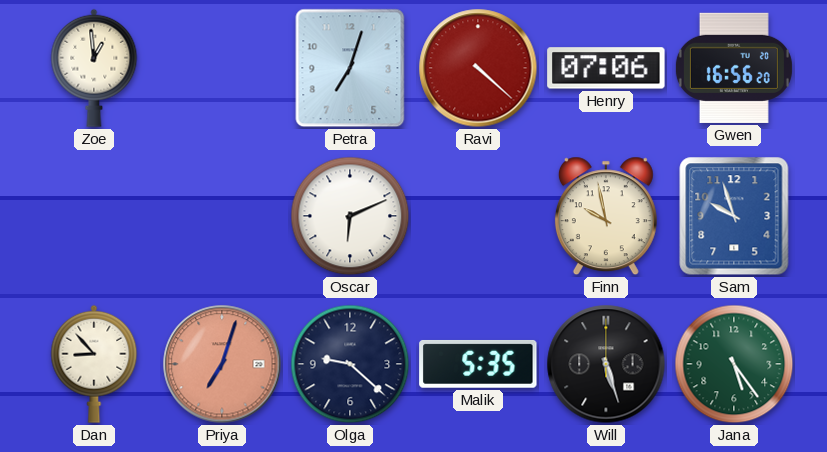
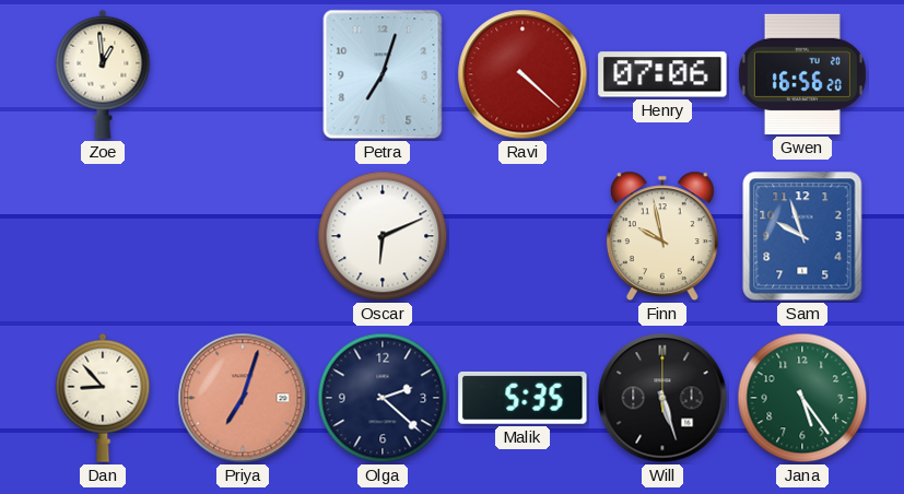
Olga: 9:22 -> 2:22
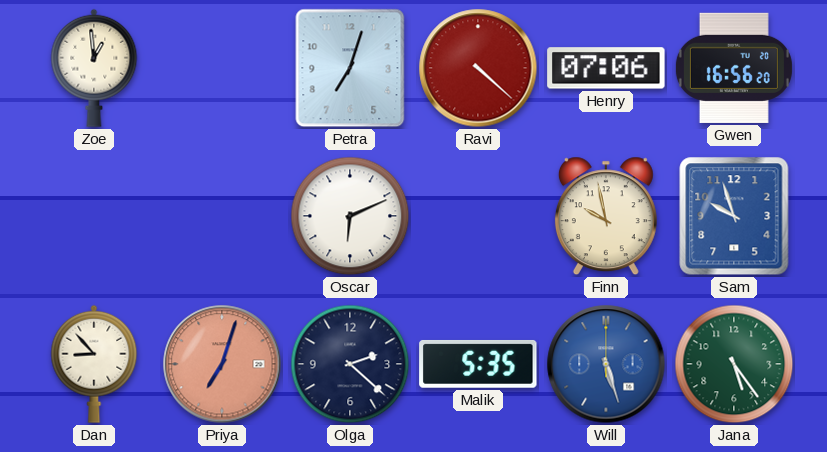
Will dial: black -> blue
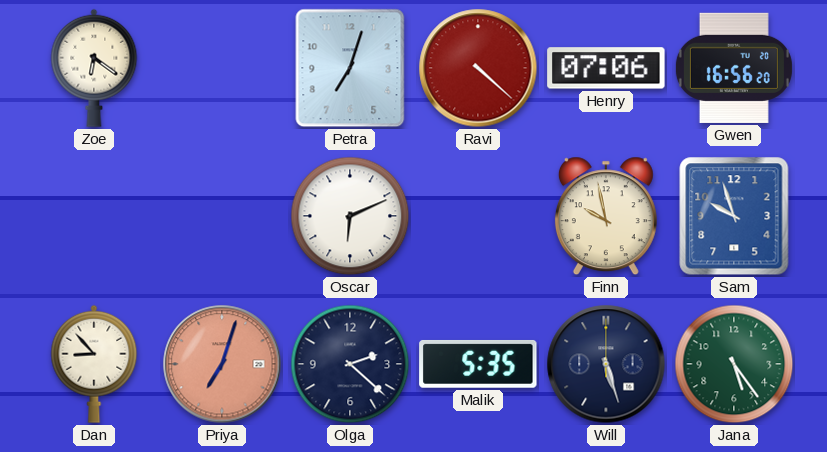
Zoe: 12:59 -> 6:21
Will dial: blue -> navy
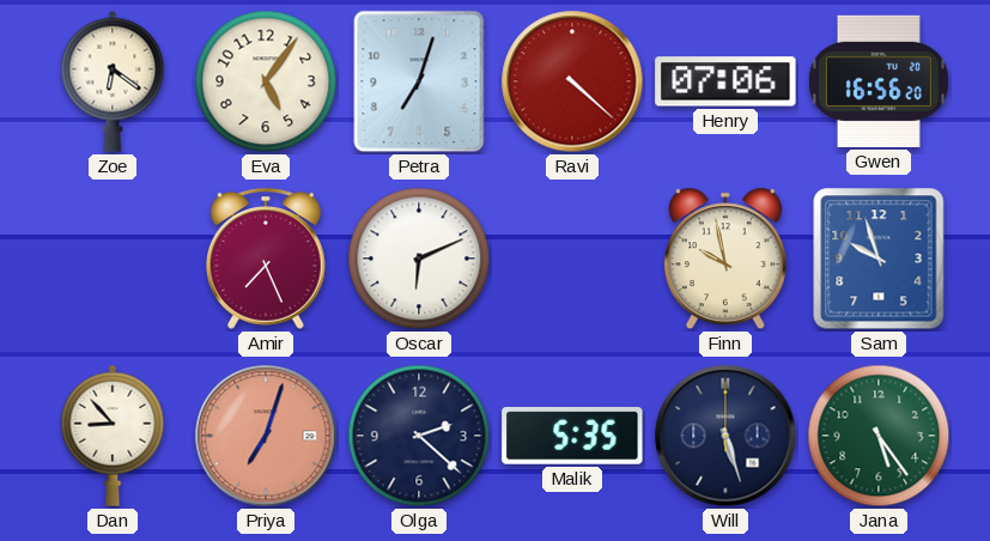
Eva: none -> 5:06
Amir: none -> 7:26
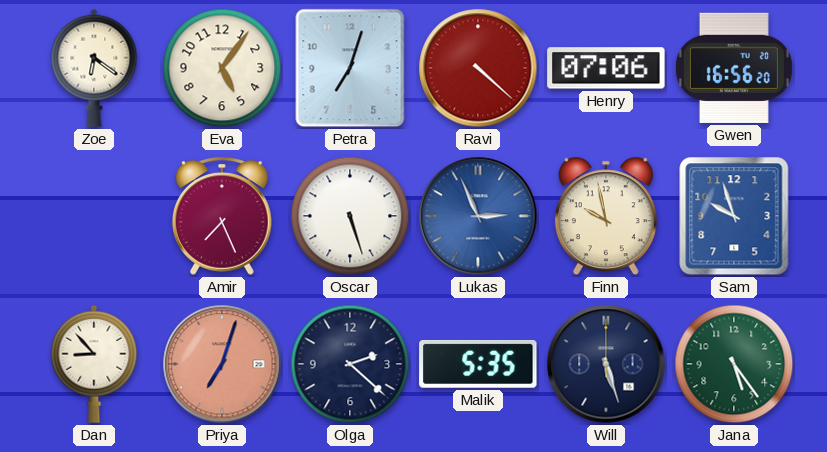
Oscar: 6:11 -> 5:27
Lukas: none -> 2:56
